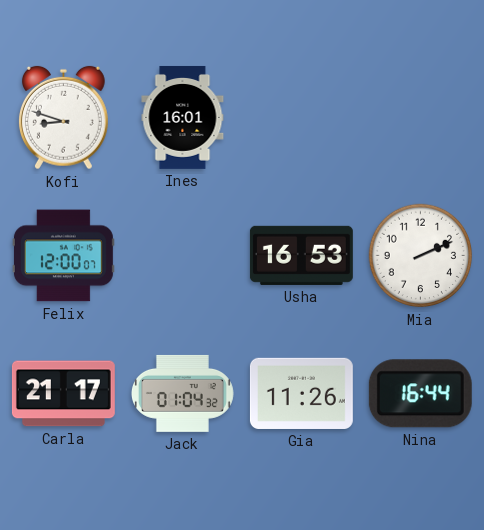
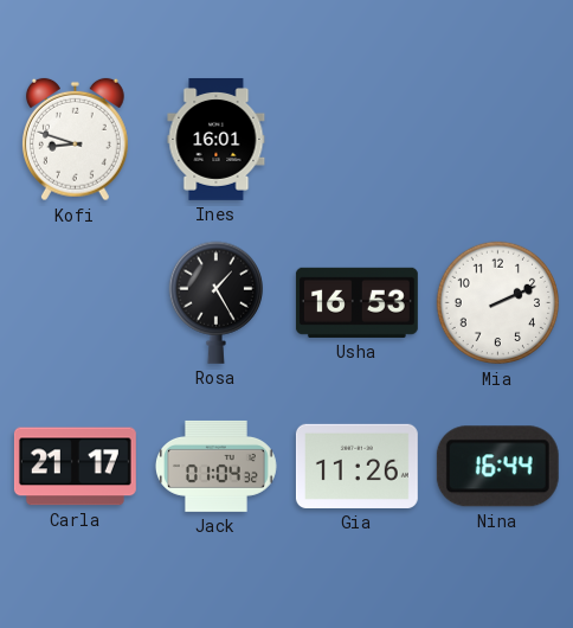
Felix: 12:00 -> none
Rosa: none -> 1:25
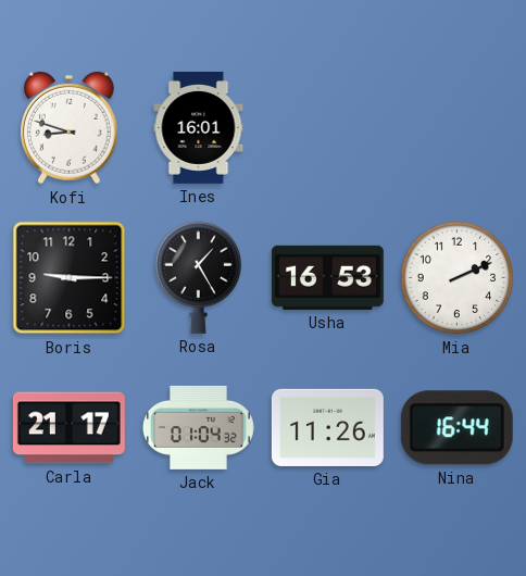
Boris: none -> 9:15
